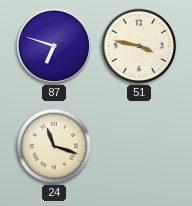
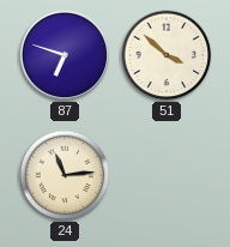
51: 3:47 -> 3:52
24: 11:18 -> 11:14
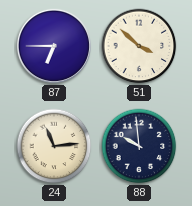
87: 6:48 -> 6:45
88: none -> 9:59
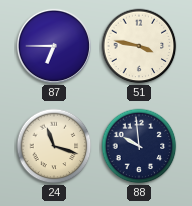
51: 3:52 -> 3:47
24: 11:14 -> 11:18
